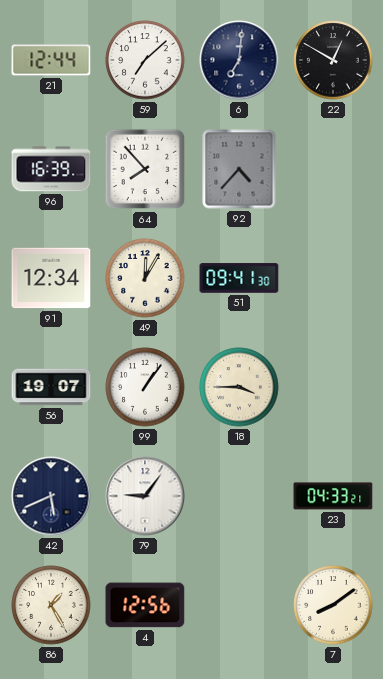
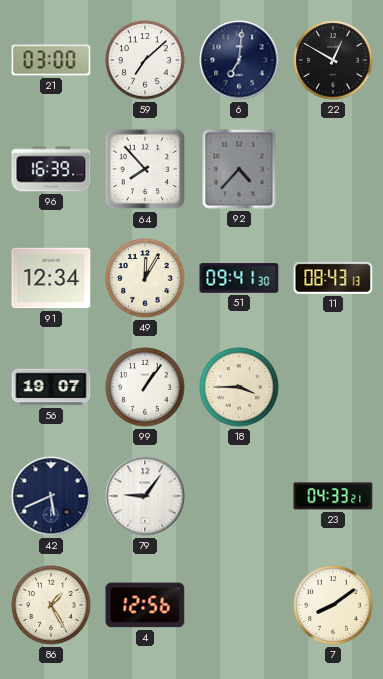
21: 12:44 -> 03:00
11: none -> 08:43
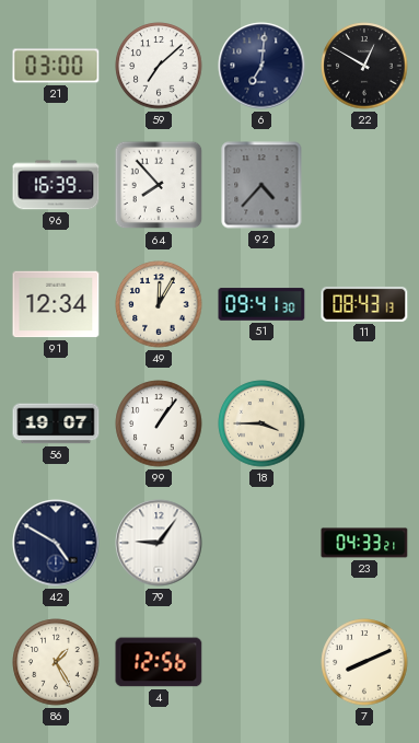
42: 5:41 -> 4:50
7: 8:09 -> 8:11
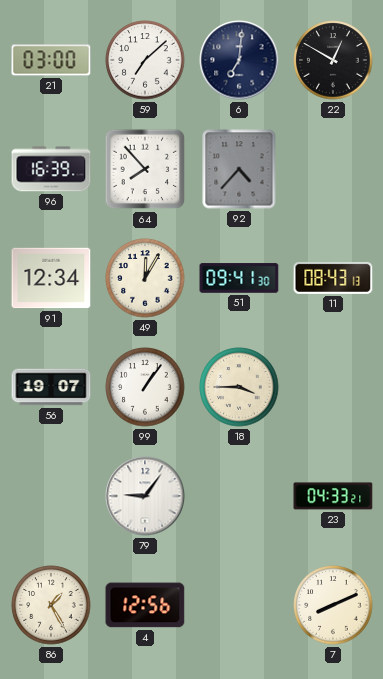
42: 4:50 -> none
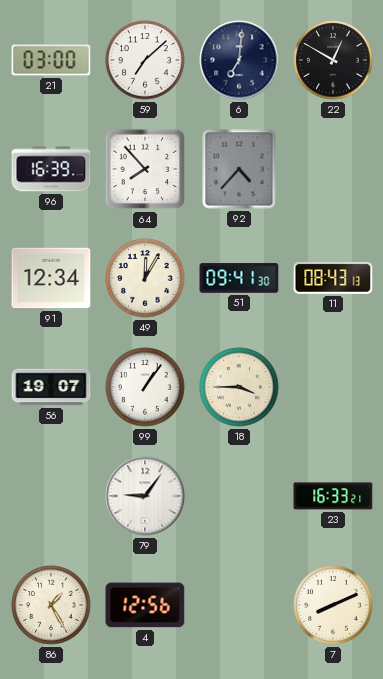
23: 04:33 -> 16:33
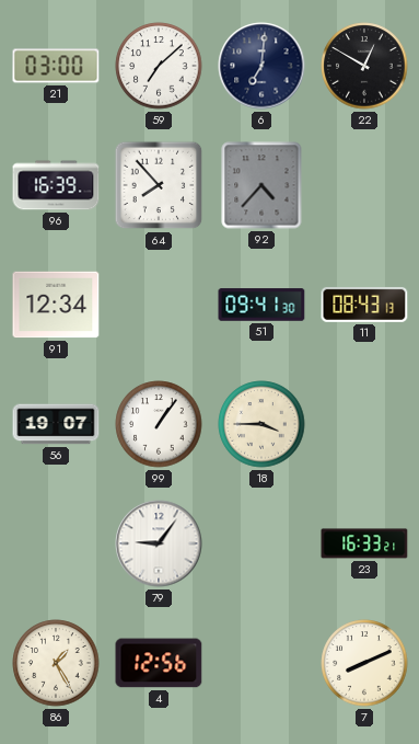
49: 12:05 -> none
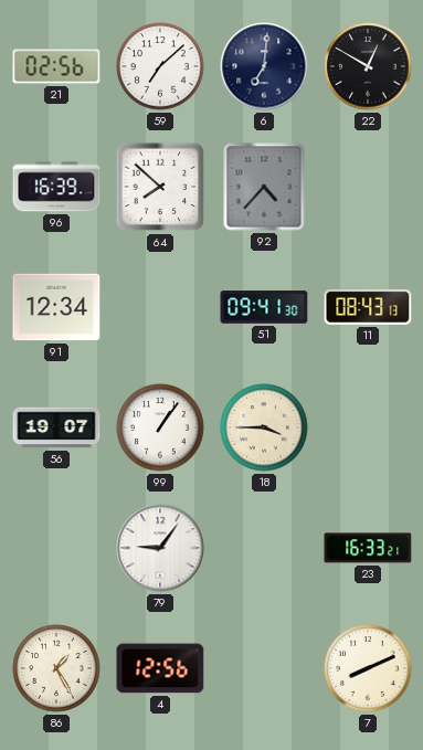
21: 03:00 -> 02:56
64: 7:53 -> 7:52
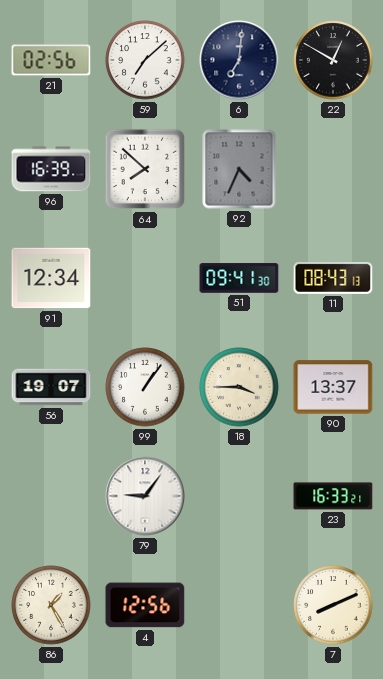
92: 4:37 -> 4:34
90: none -> 13:37
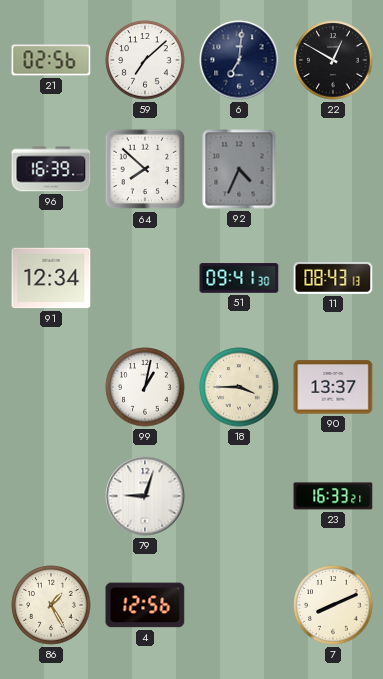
56: 19:07 -> none
99: 1:06 -> 1:02
79: 9:06 -> 9:03
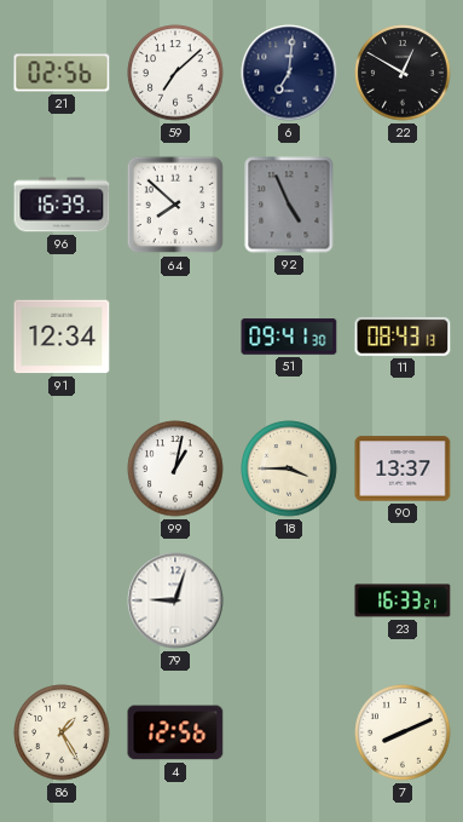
92: 4:34 -> 4:56
